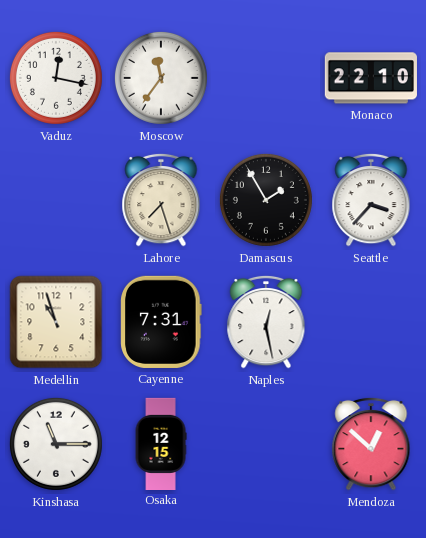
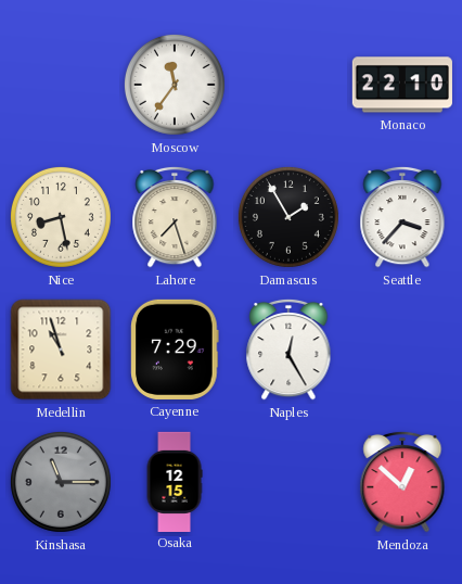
Vaduz: 12:17 -> none
Nice: none -> 8:28
Cayenne: 7:31 -> 7:29
Naples: 12:28 -> 12:25
Kinshasa dial: white -> grey
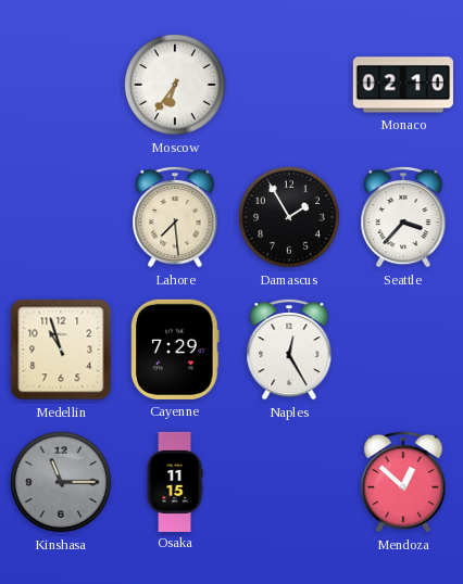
Moscow: 11:36 -> 6:36
Monaco: 22:10 -> 02:10
Nice: 8:28 -> none
Lahore: 7:27 -> 7:29
Osaka: 12:15 -> 11:15
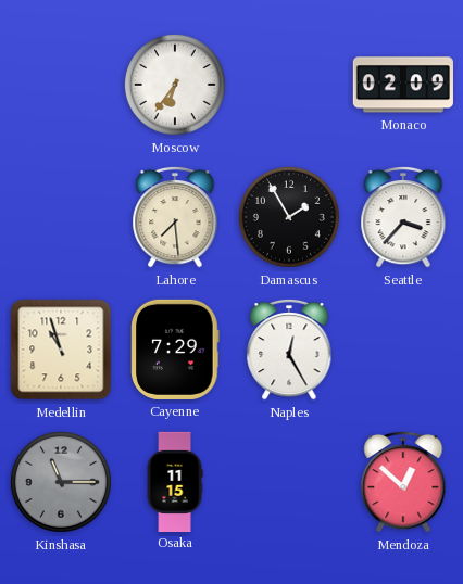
Monaco: 02:10 -> 02:09
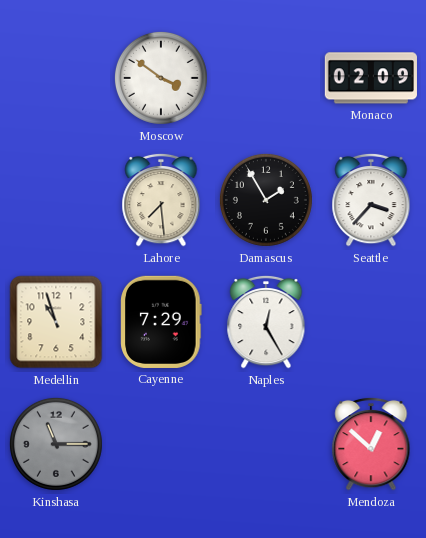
Moscow: 6:36 -> 3:51
Osaka: 11:15 -> none
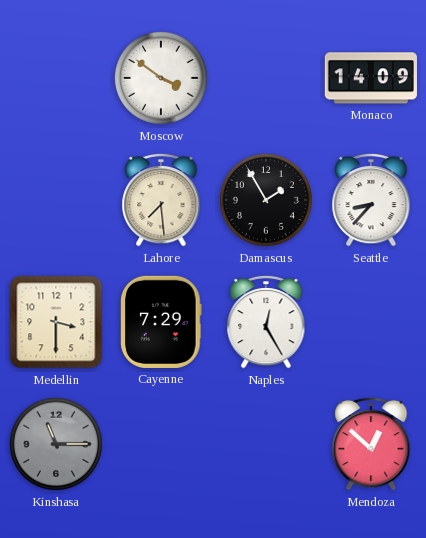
Monaco: 02:09 -> 14:09
Seattle: 3:37 -> 8:37
Medellin: 10:57 -> 3:30
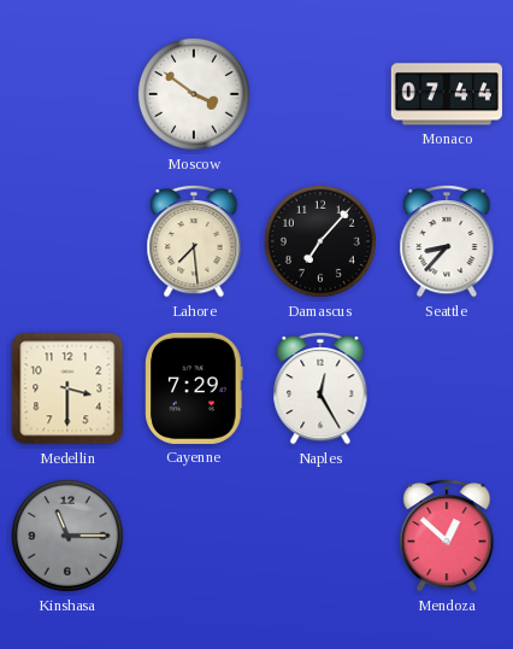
Monaco: 14:09 -> 07:44
Damascus: 1:55 -> 7:07
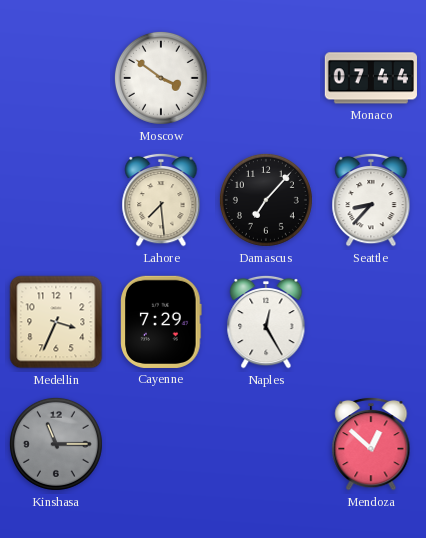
Medellin: 3:30 -> 3:34
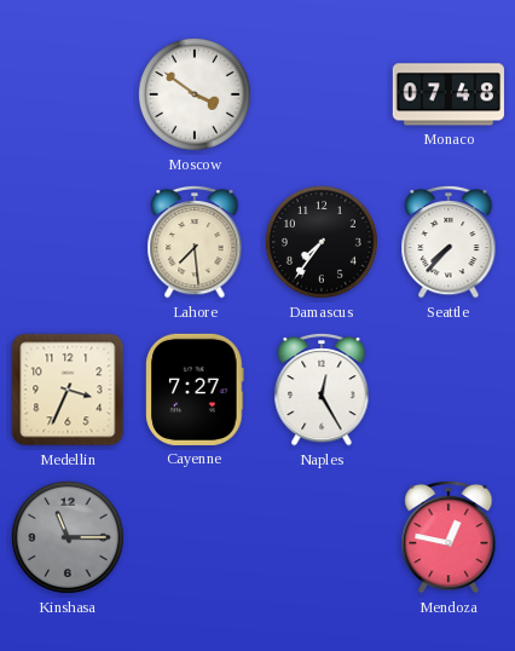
Monaco: 07:44 -> 07:48
Damascus: 7:07 -> 7:36
Seattle: 8:37 -> 7:37
Cayenne: 7:29 -> 7:27
Mendoza: 12:52 -> 12:47
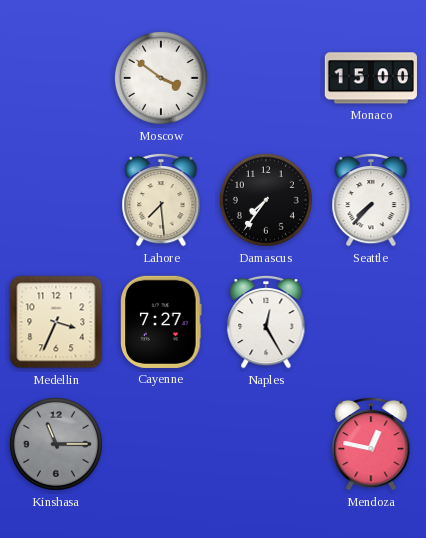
Monaco: 07:48 -> 15:00
